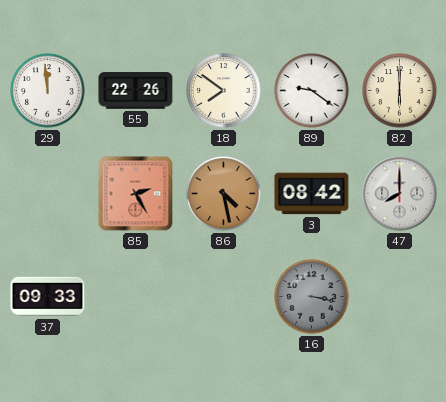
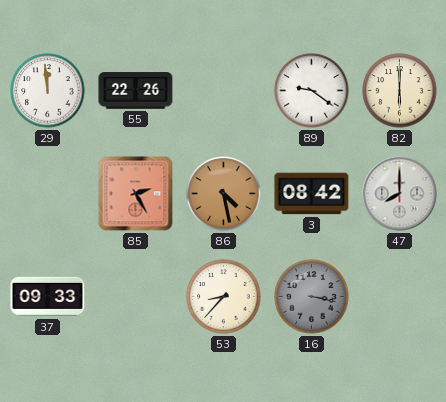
18: 7:51 -> none
53: none -> 8:37
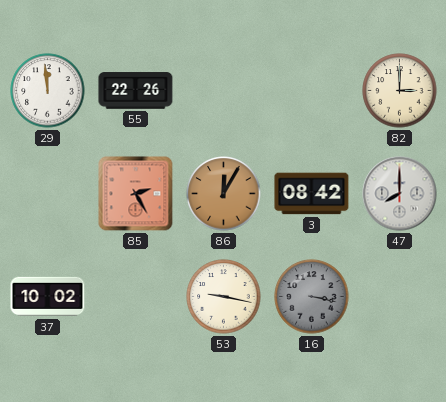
89: 9:21 -> none
82: 6:00 -> 3:00
86: 4:28 -> 12:05
37: 09:33 -> 10:02
53: 8:37 -> 9:17
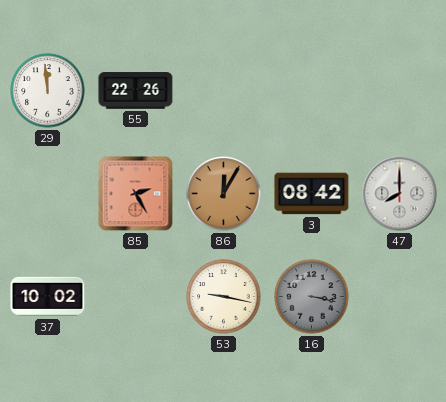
82: 3:00 -> none
